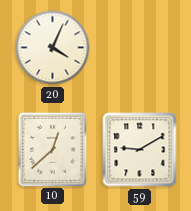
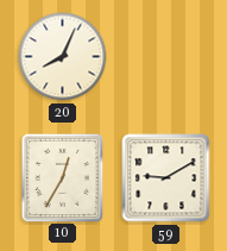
20: 4:04 -> 8:04
10: 12:38 -> 12:35
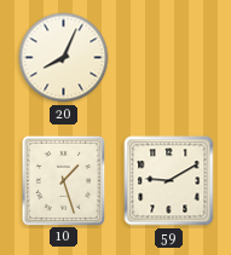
10: 12:35 -> 1:27
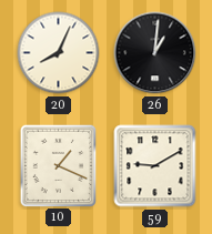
26: none -> 1:01
10: 1:27 -> 1:19
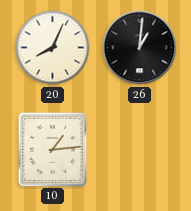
10: 1:19 -> 1:14
59: 9:10 -> none
